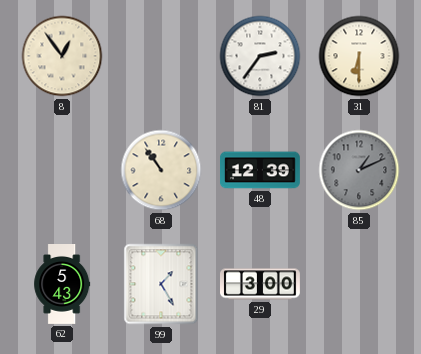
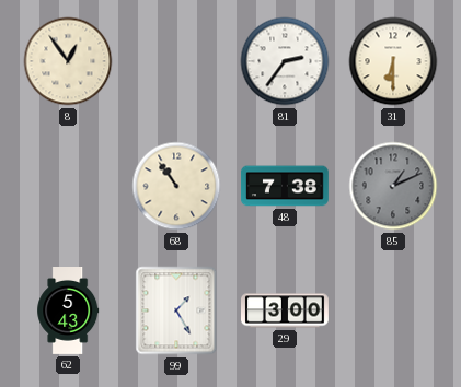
48: 12:39 -> 7:38
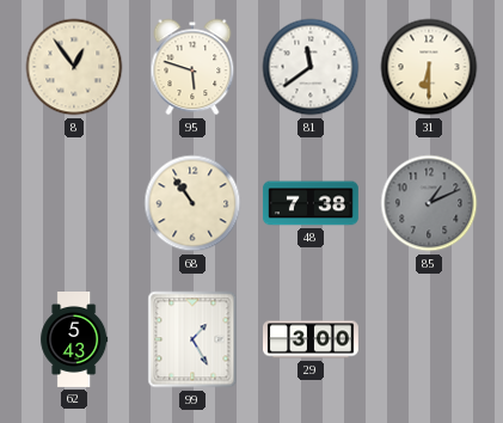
95: none -> 5:48
81: 2:36 -> 11:39
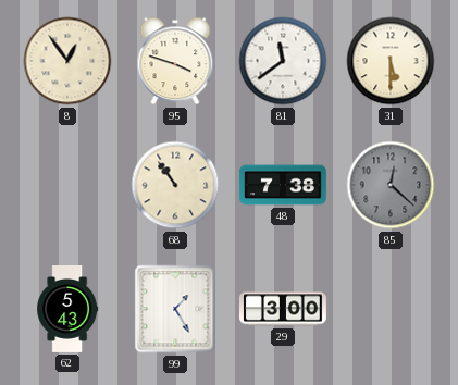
95: 5:48 -> 3:48
31: 6:30 -> 5:30
85: 1:11 -> 12:22
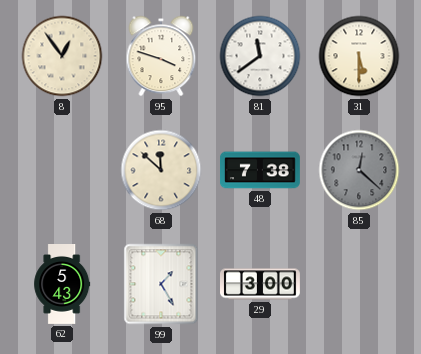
68: 10:54 -> 11:52
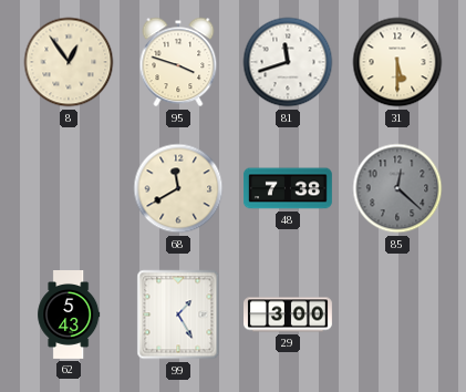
81: 11:39 -> 11:42
68: 11:52 -> 11:40
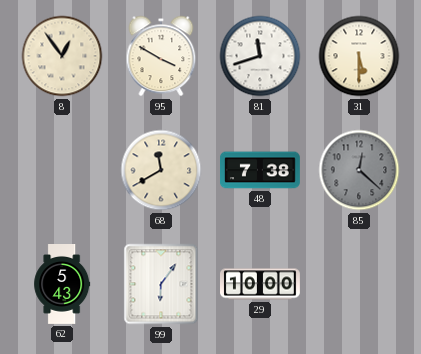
95: 3:48 -> 3:50
99: 1:25 -> 6:06
29: 3:00 -> 10:00
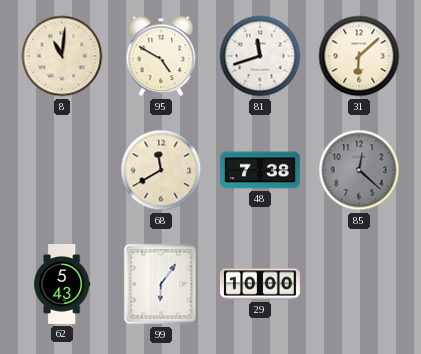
8: 12:54 -> 11:01
95: 3:50 -> 4:50
31: 5:30 -> 6:08
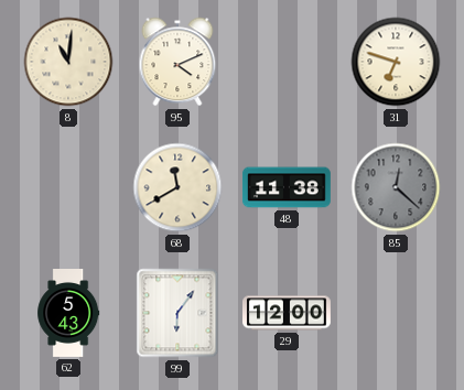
95: 4:50 -> 4:11
81: 11:42 -> none
31: 6:08 -> 6:48
48: 7:38 -> 11:38
29: 10:00 -> 12:00
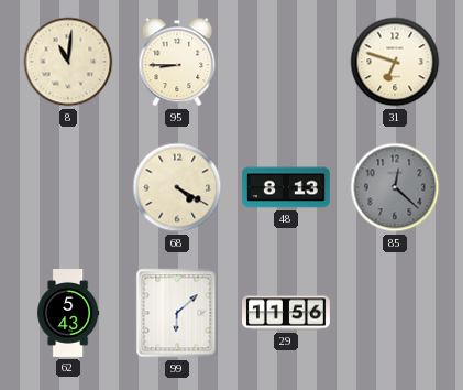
95: 4:11 -> 8:45
68: 11:40 -> 4:20
48: 11:38 -> 8:13
99: 6:06 -> 6:08
29: 12:00 -> 11:56
